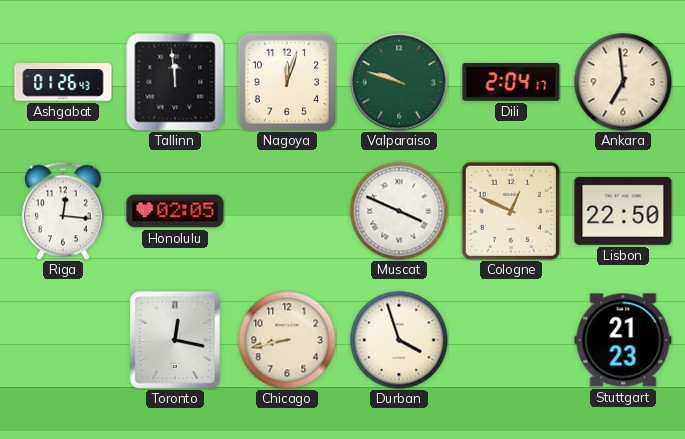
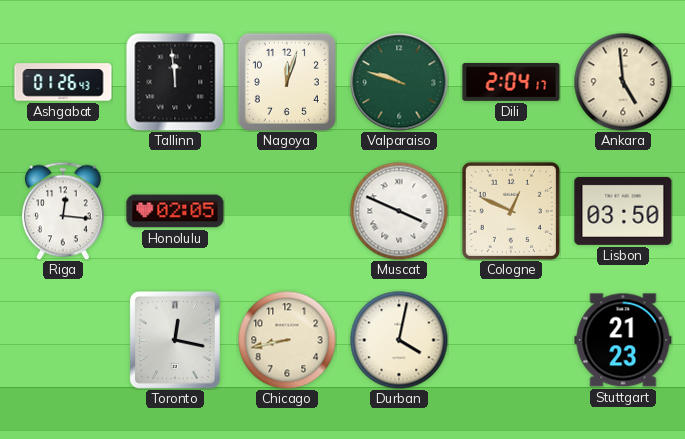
Ankara: 6:59 -> 4:59
Lisbon: 22:50 -> 03:50
Durban: 3:57 -> 4:02
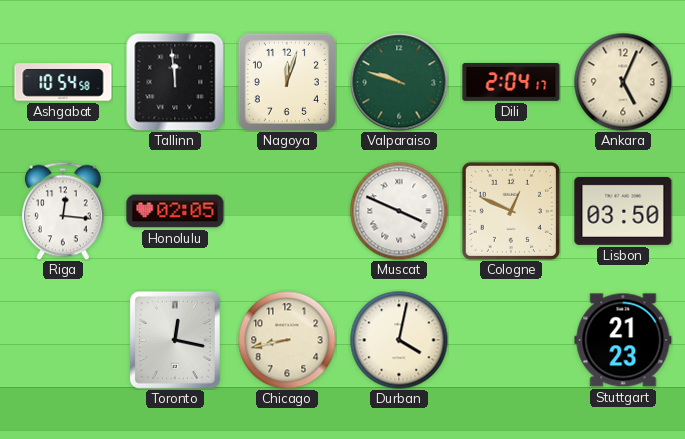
Ashgabat: 01:26 -> 10:54
Ankara: 4:59 -> 5:04
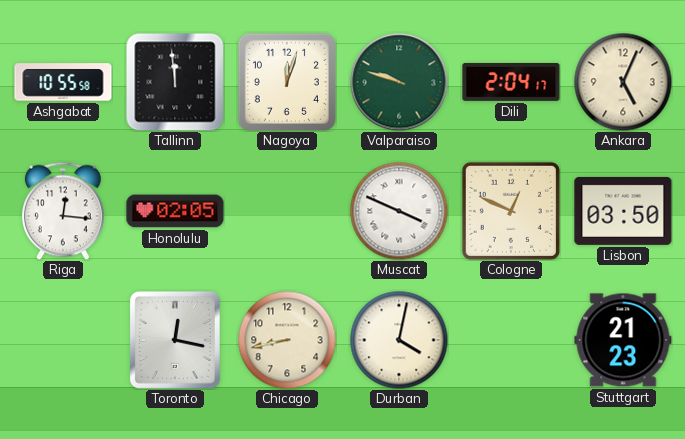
Ashgabat: 10:54 -> 10:55
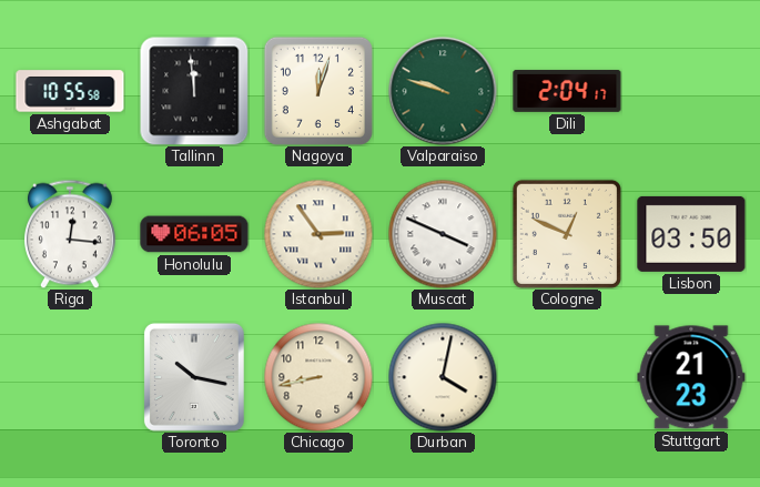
Ankara: 5:04 -> none
Honolulu: 02:05 -> 06:05
Istanbul: none -> 2:54
Toronto: 12:17 -> 10:17
